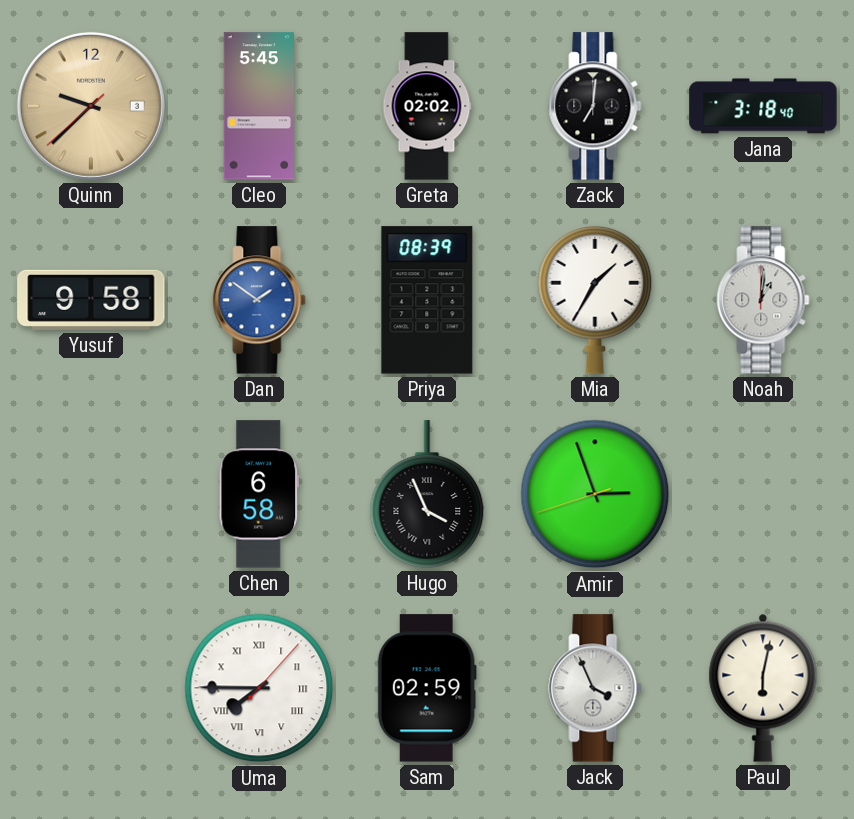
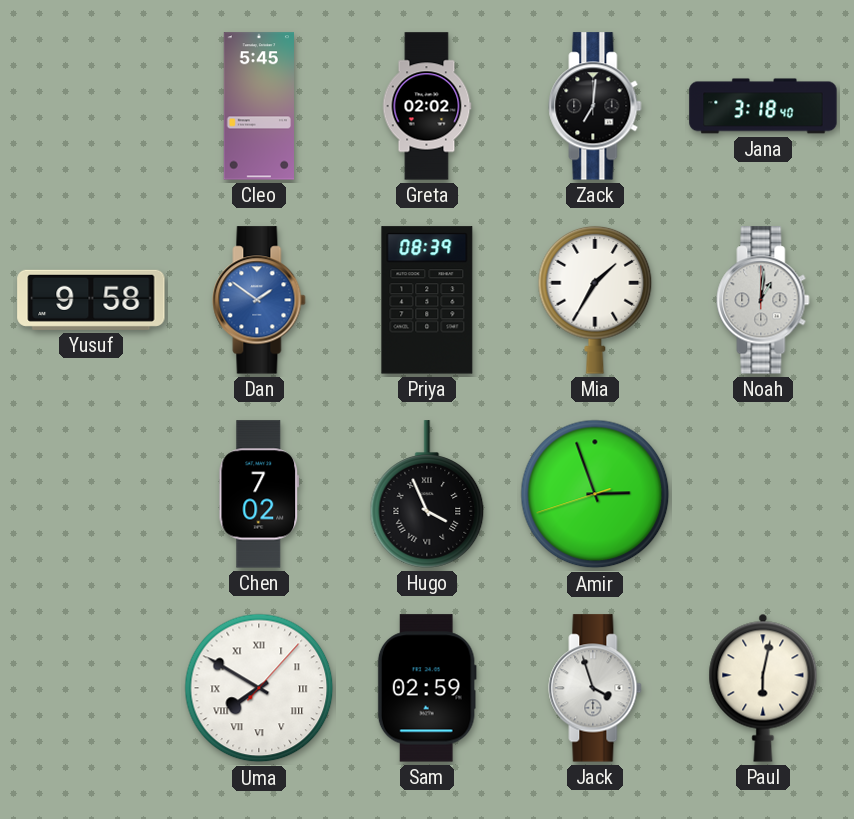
Quinn: 9:37 -> none
Chen: 6:58 -> 7:02
Uma: 7:45 -> 7:50
Jack: 3:56 -> 3:57
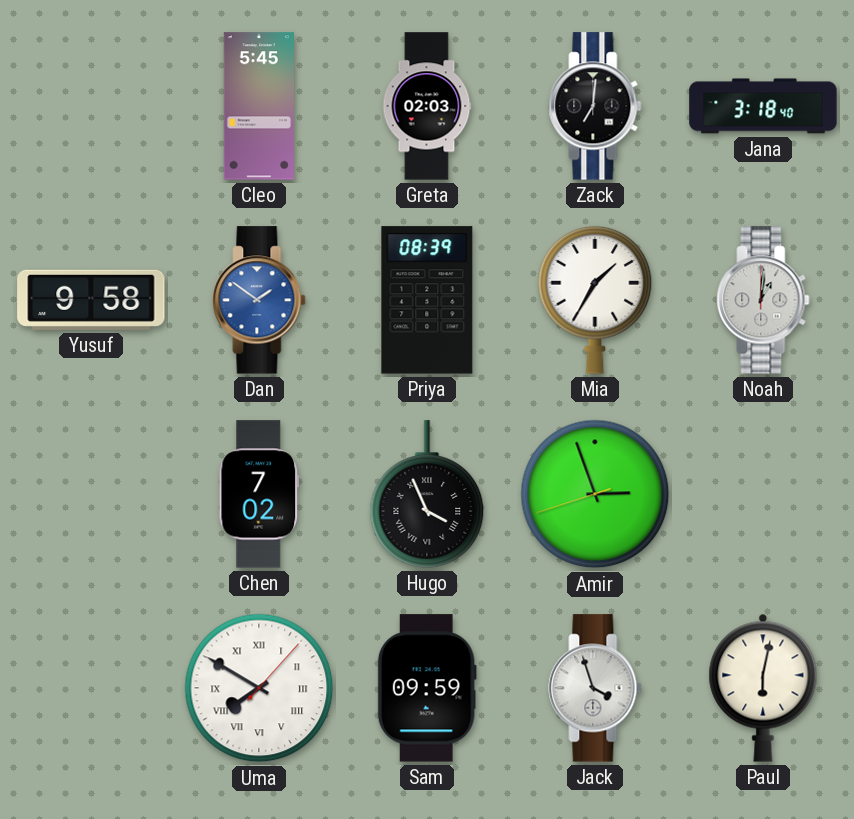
Greta: 02:02 -> 02:03
Sam: 02:59 -> 09:59
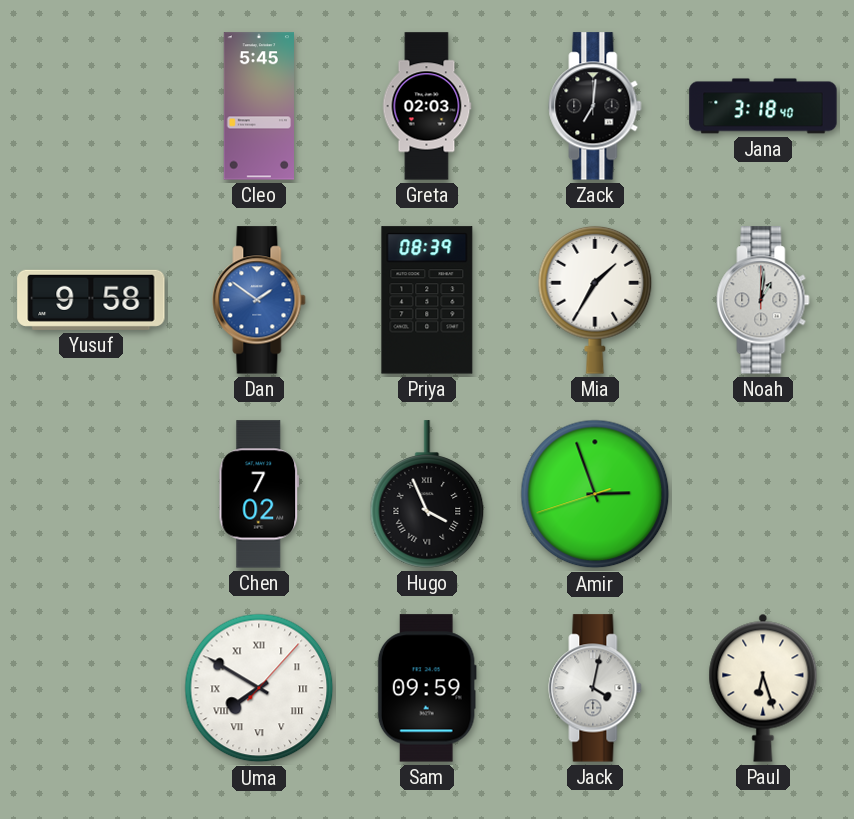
Jack: 3:57 -> 4:02
Paul: 6:02 -> 6:27
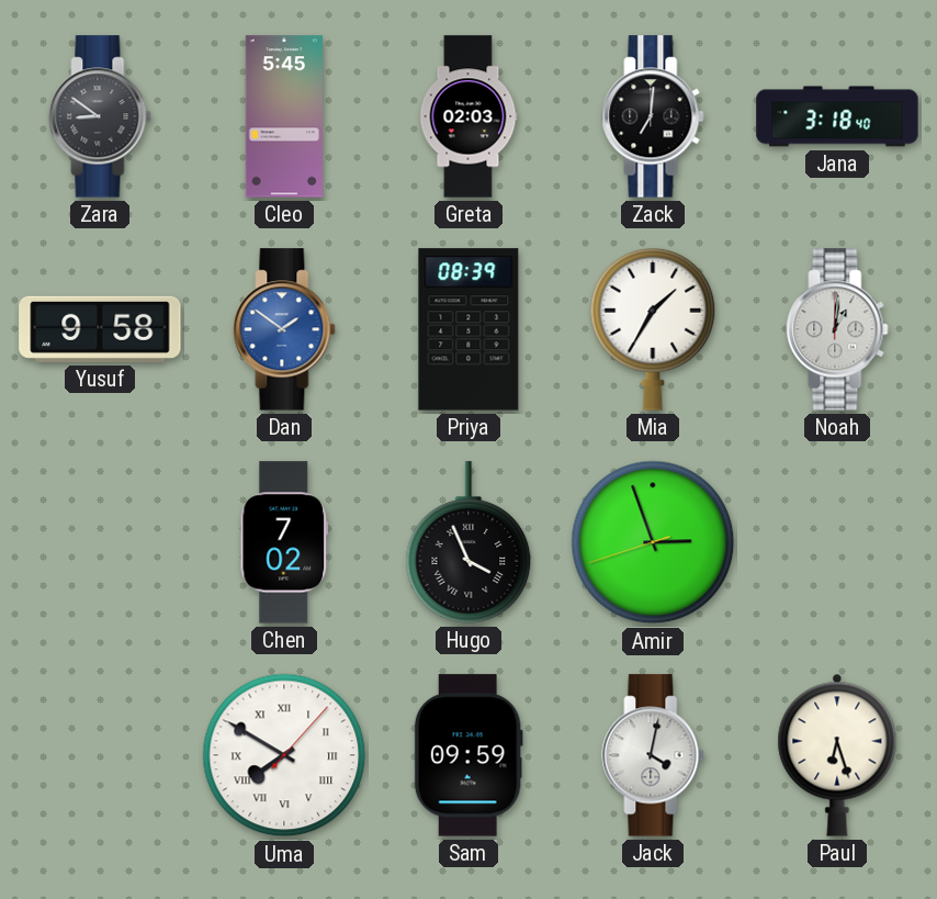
Zara: none -> 8:51
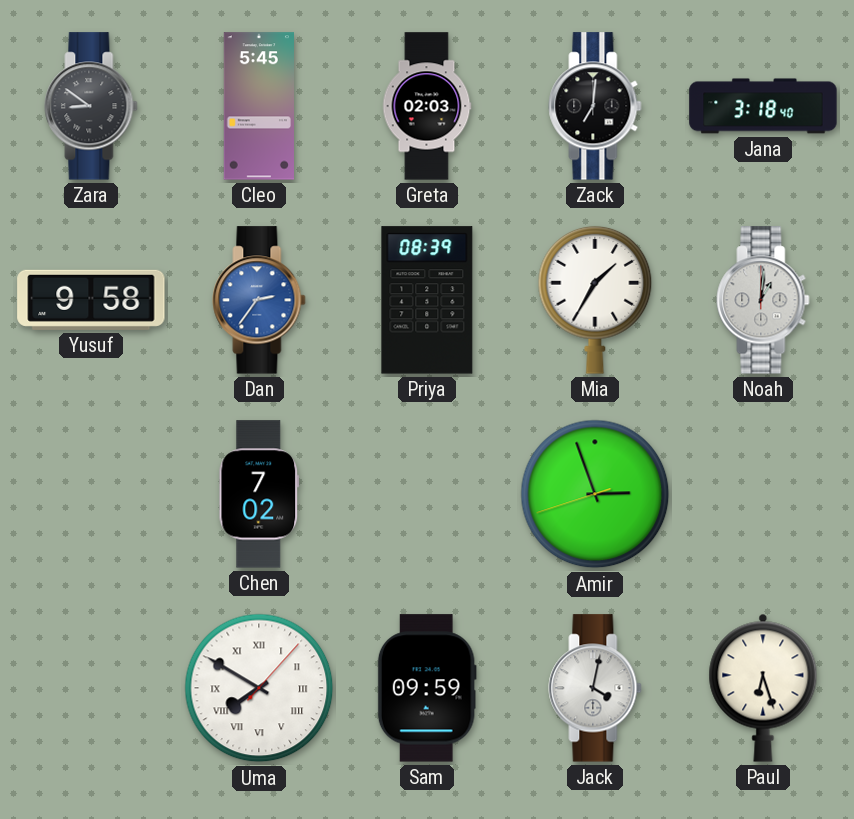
Dan: 1:51 -> 2:36
Hugo: 3:56 -> none
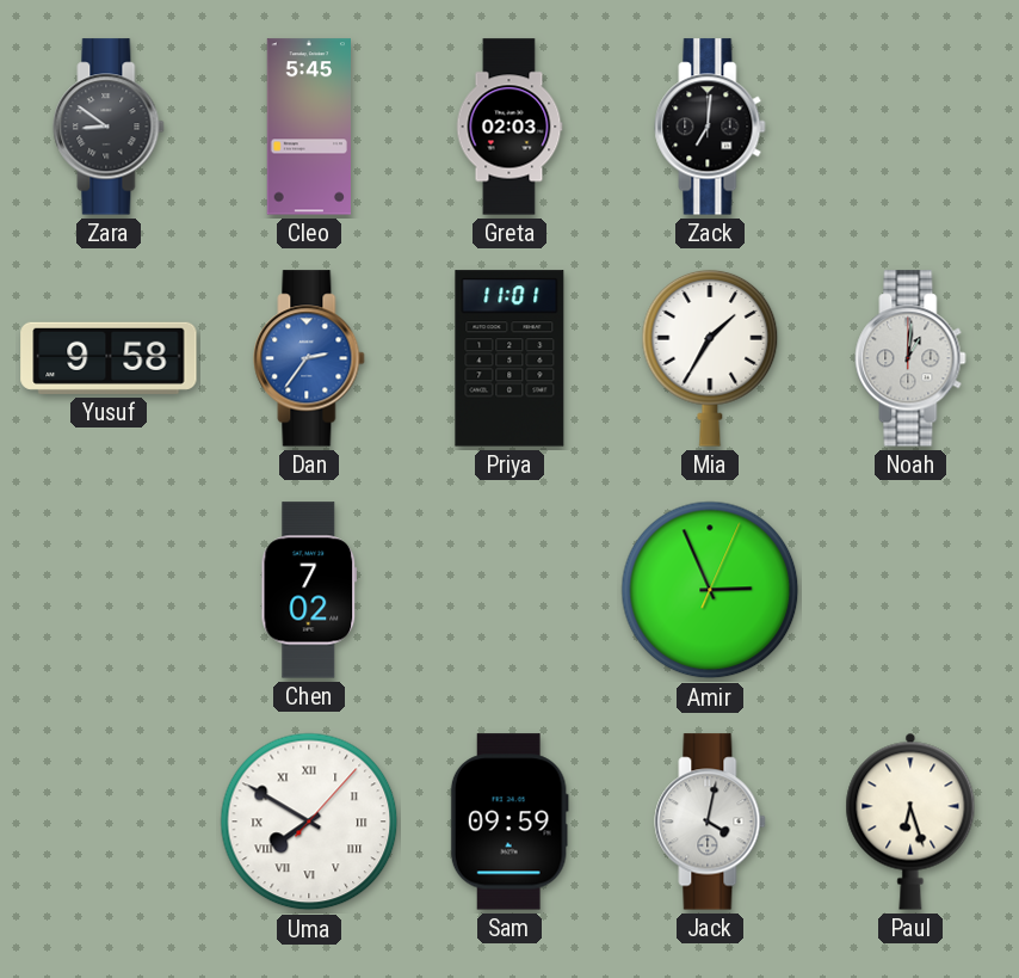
Jana: 3:18 -> none
Priya: 08:39 -> 11:01
Amir: 2:56:42 -> 2:56:04
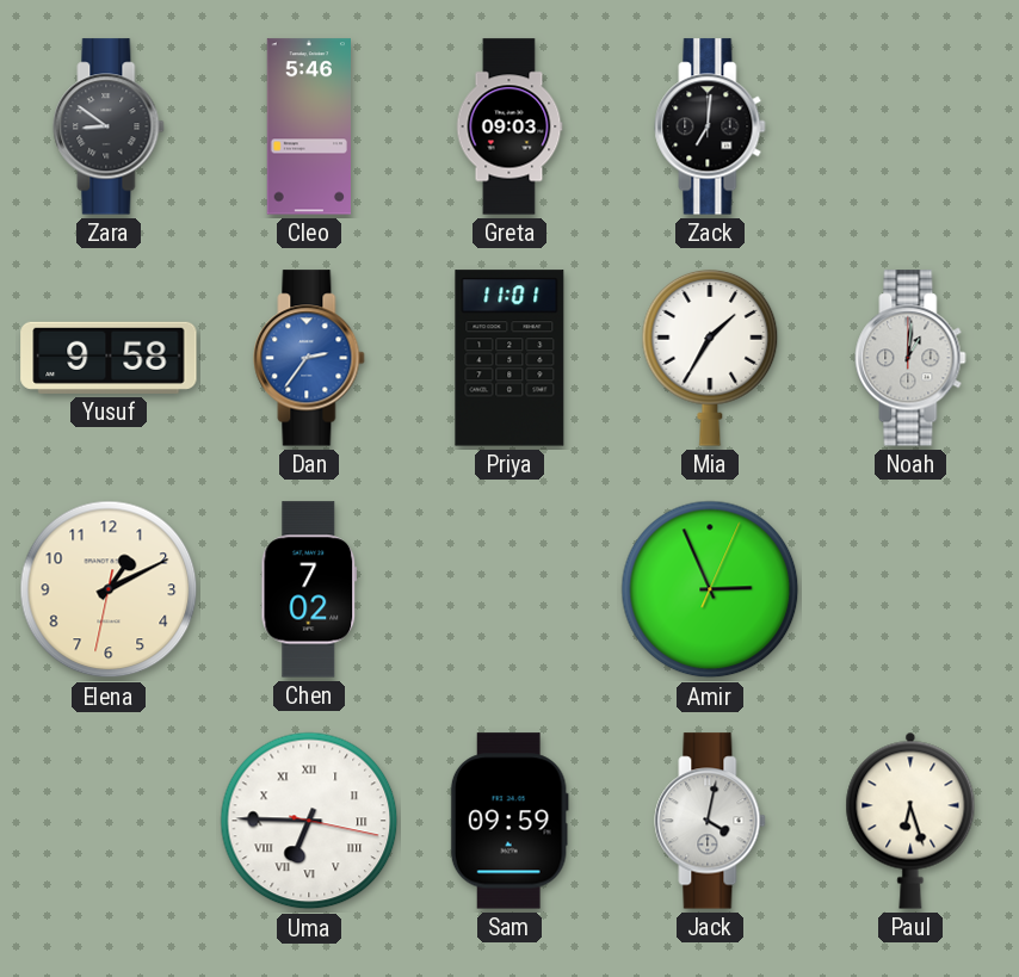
Cleo: 5:45 -> 5:46
Greta: 02:03 -> 09:03
Elena: none -> 1:10
Uma: 7:50 -> 6:45
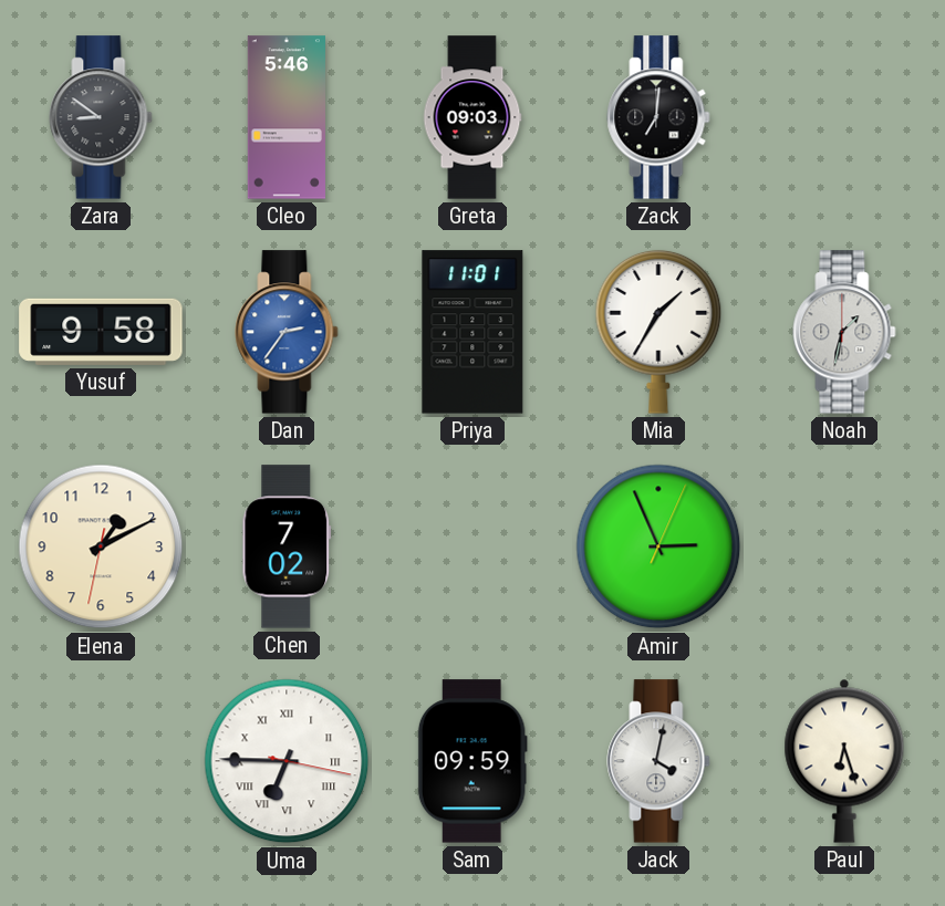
Noah: 1:01 -> 1:32
